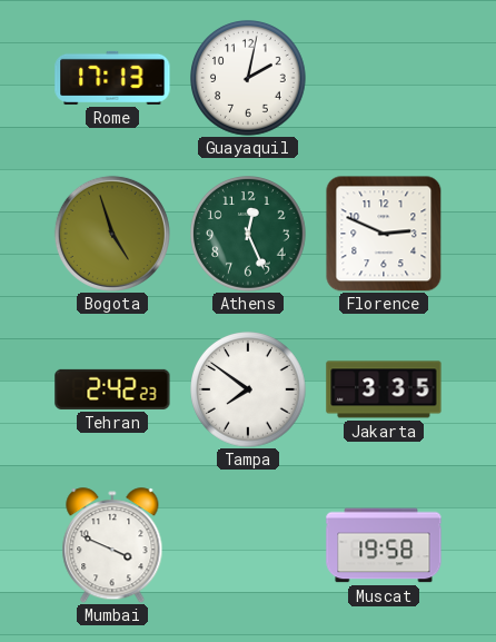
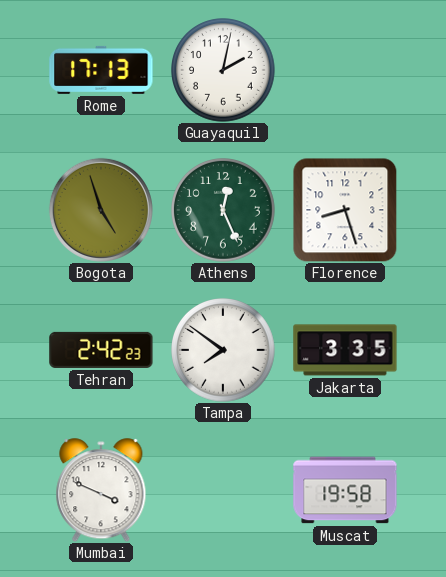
Florence: 2:49 -> 8:27
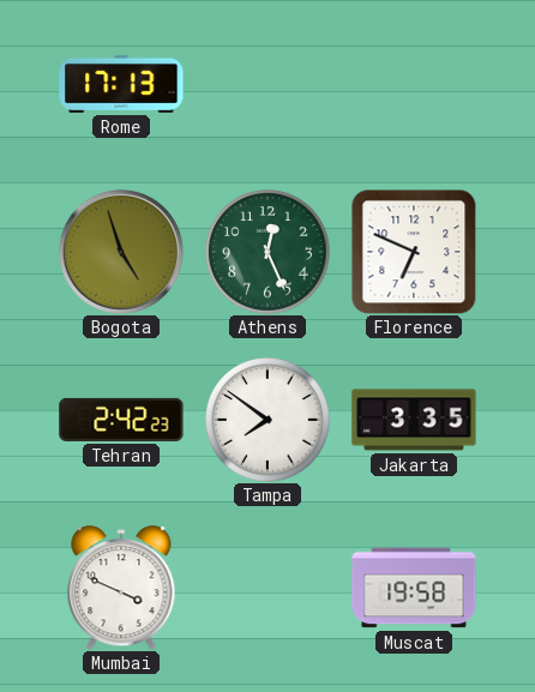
Guayaquil: 2:02 -> none
Florence: 8:27 -> 6:49
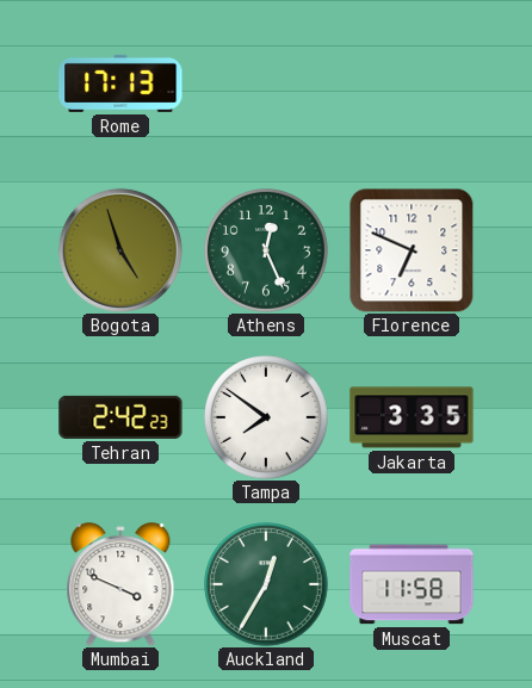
Auckland: none -> 12:35
Muscat: 19:58 -> 11:58
